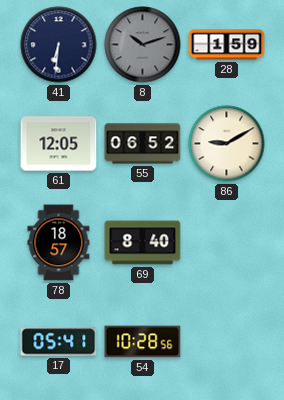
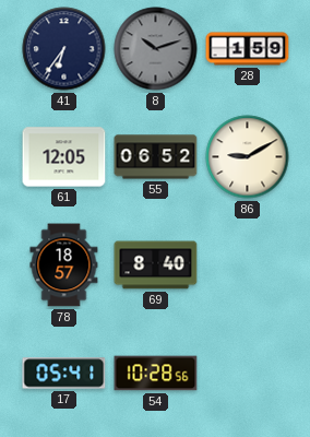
41: 6:31 -> 6:36
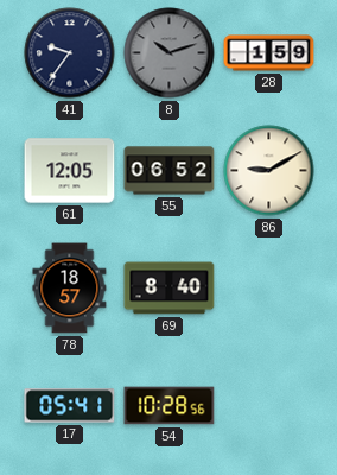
41: 6:36 -> 9:36
